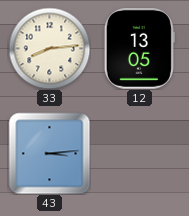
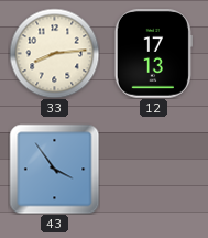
12: 13:05 -> 17:13
43: 3:14 -> 3:54
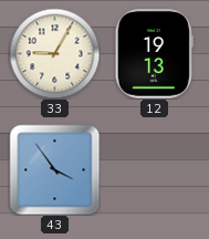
33: 8:14 -> 9:05
12: 17:13 -> 19:13
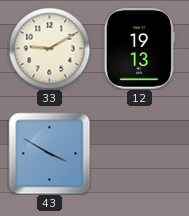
33: 9:05 -> 9:10
43: 3:54 -> 3:50
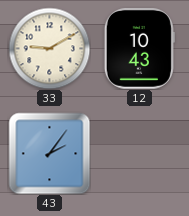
12: 19:13 -> 10:43
43: 3:50 -> 2:06
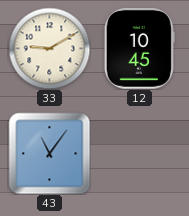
12: 10:43 -> 10:45
43: 2:06 -> 11:06
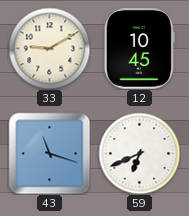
43: 11:06 -> 11:18
59: none -> 6:41
